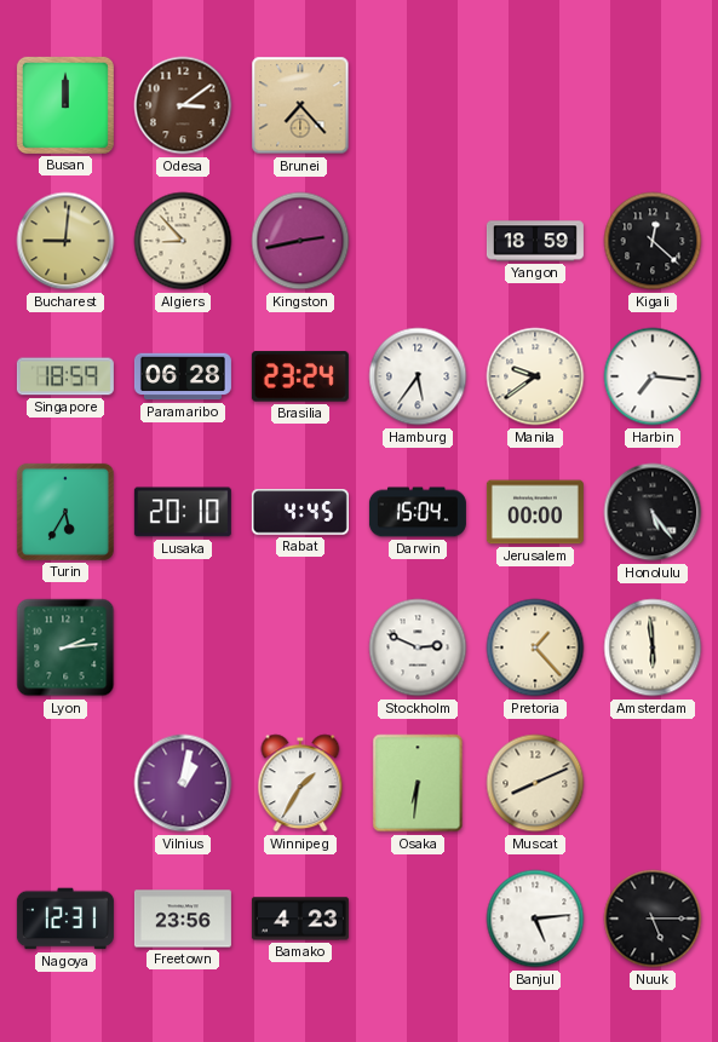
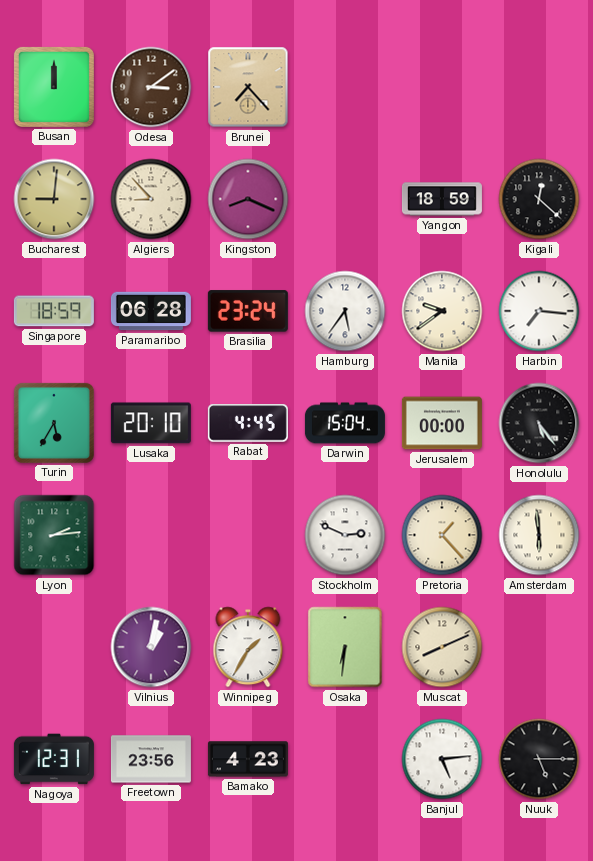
Kingston: 2:43 -> 8:19
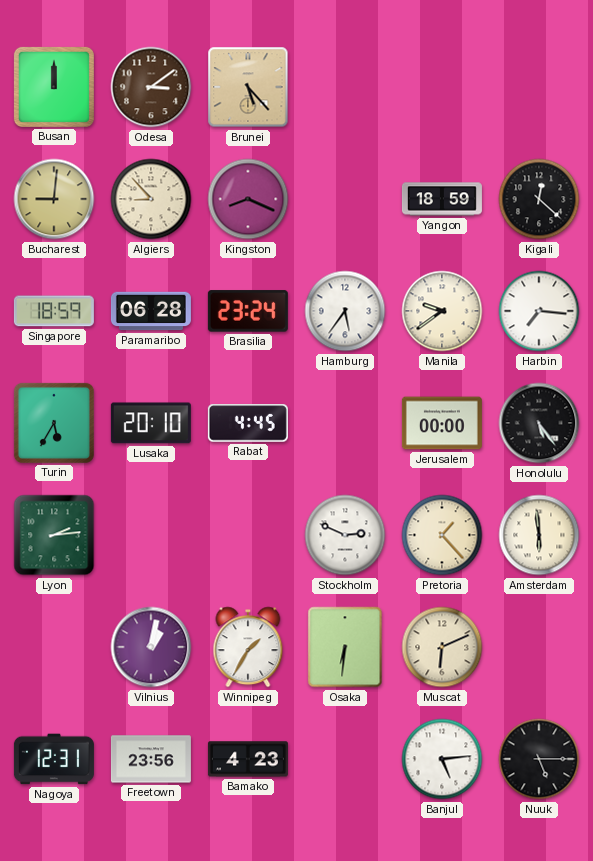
Brunei: 7:23 -> 5:23
Darwin: 15:04 -> none
Muscat: 8:11 -> 6:11
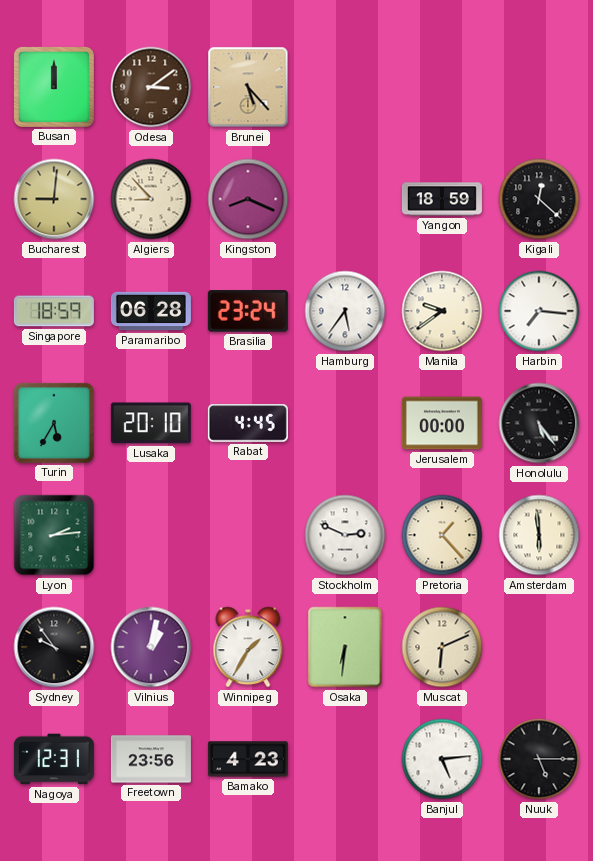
Sydney: none -> 9:54
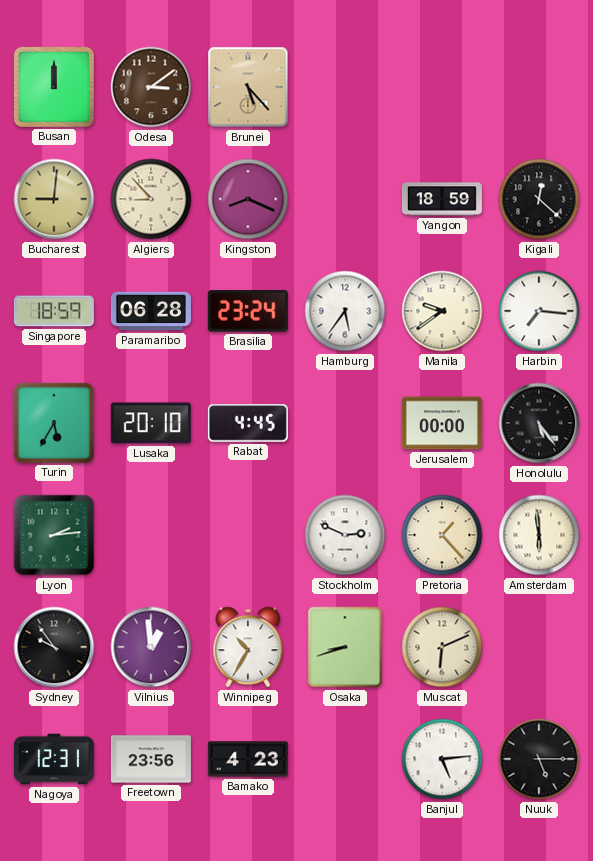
Vilnius: 1:02 -> 12:59
Winnipeg: 1:35 -> 10:35
Osaka: 6:31 -> 8:42
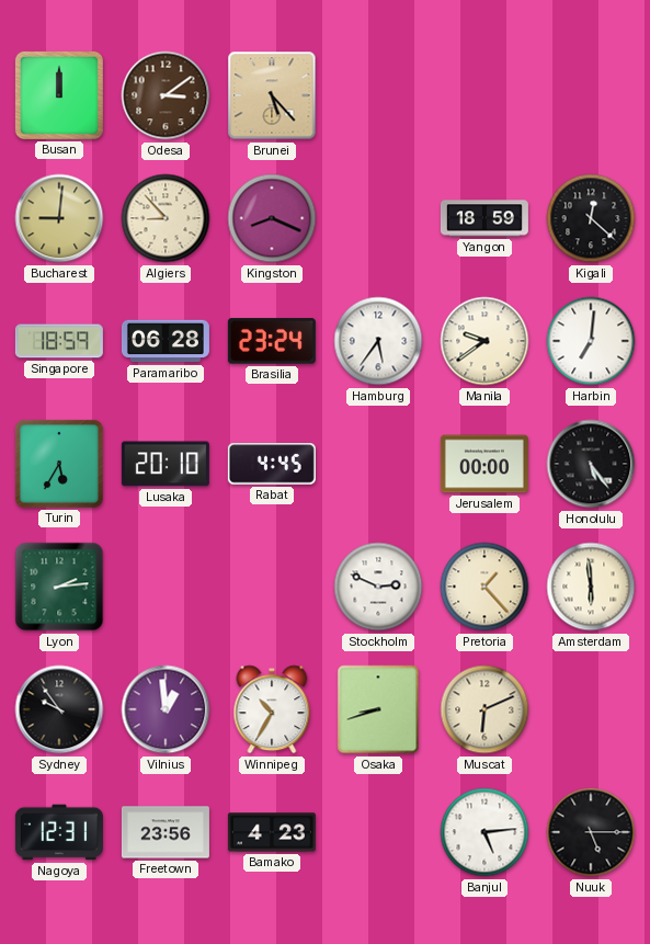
Harbin: 7:16 -> 7:01
